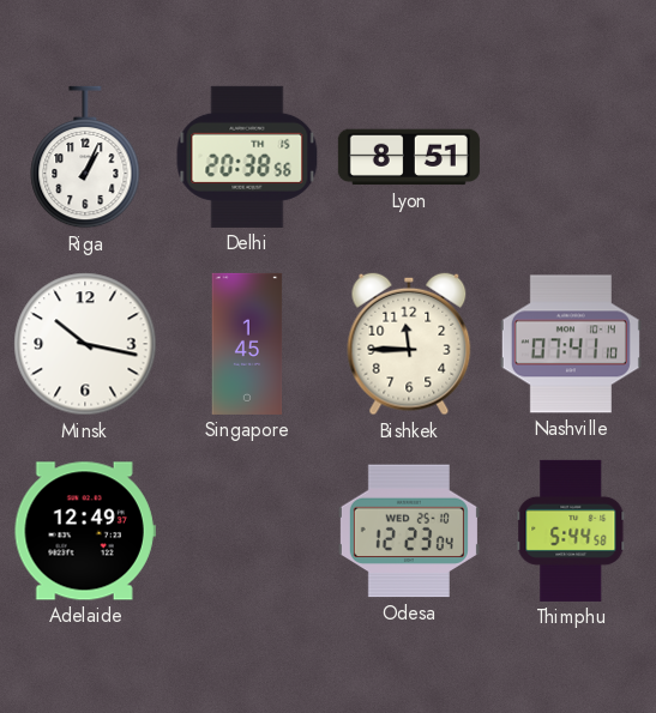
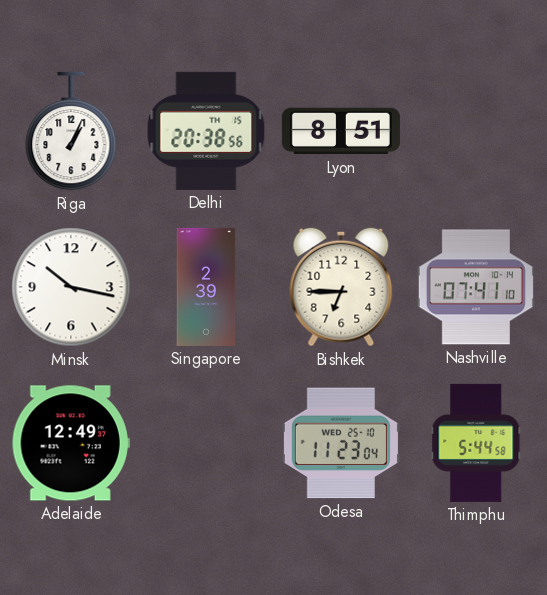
Singapore: 1:45 -> 2:39
Bishkek: 11:45 -> 6:45
Odesa: 12:23 -> 11:23
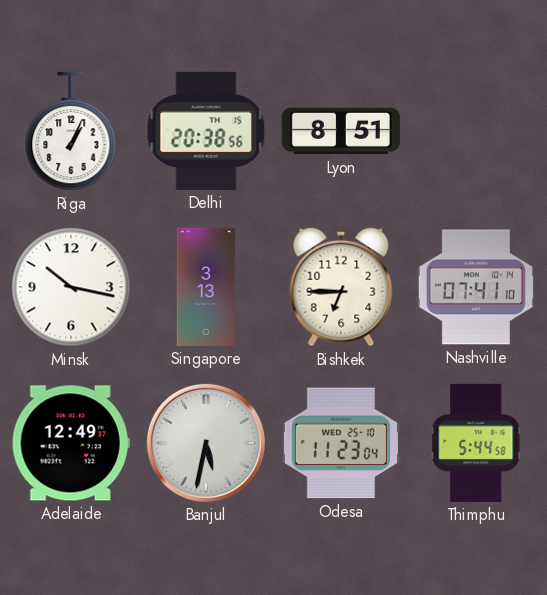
Singapore: 2:39 -> 3:13
Banjul: none -> 5:32
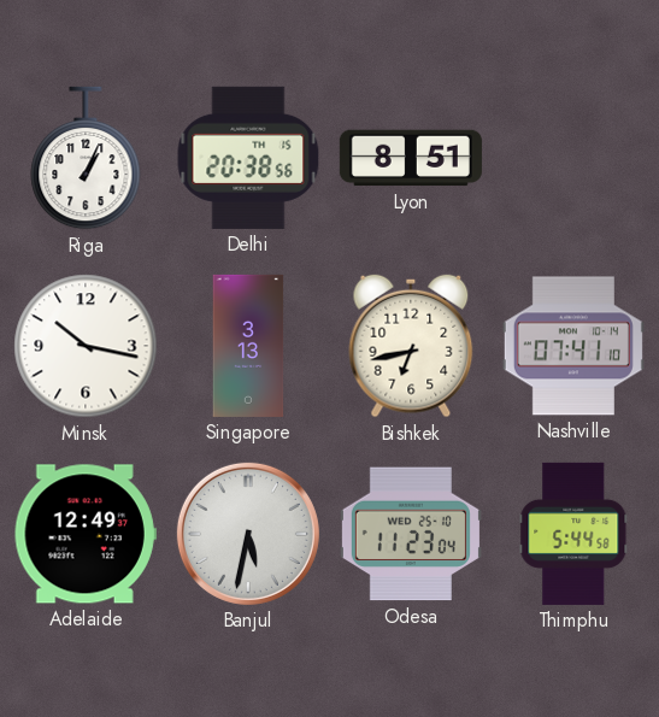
Bishkek: 6:45 -> 6:43
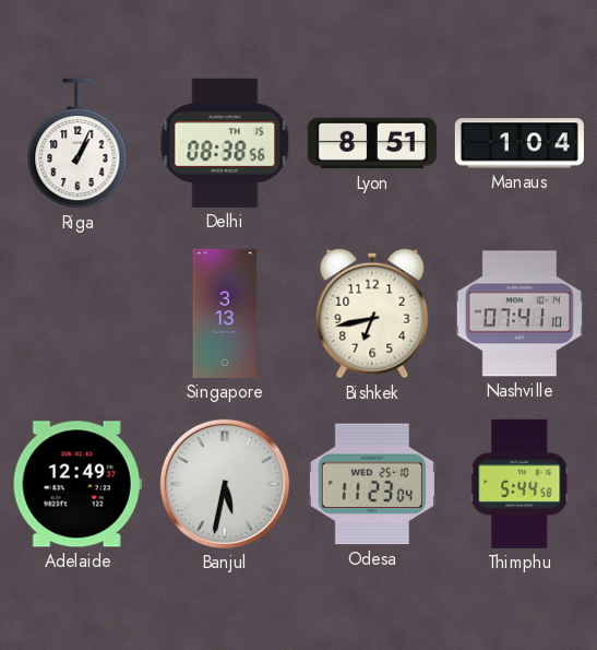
Delhi: 20:38 -> 08:38
Manaus: none -> 1:04
Minsk: 10:17 -> none
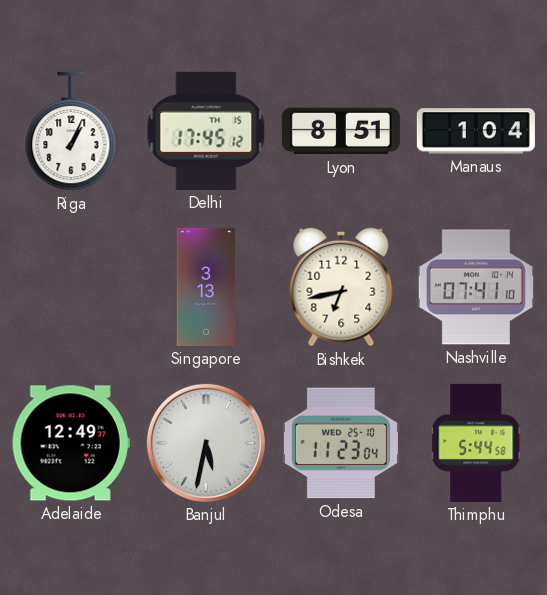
Delhi: 08:38 -> 17:45
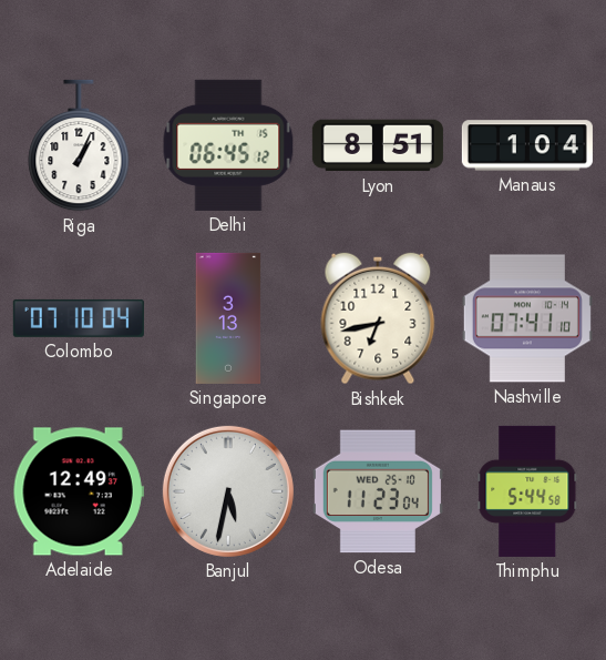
Delhi: 17:45 -> 06:45
Colombo: none -> 07:10
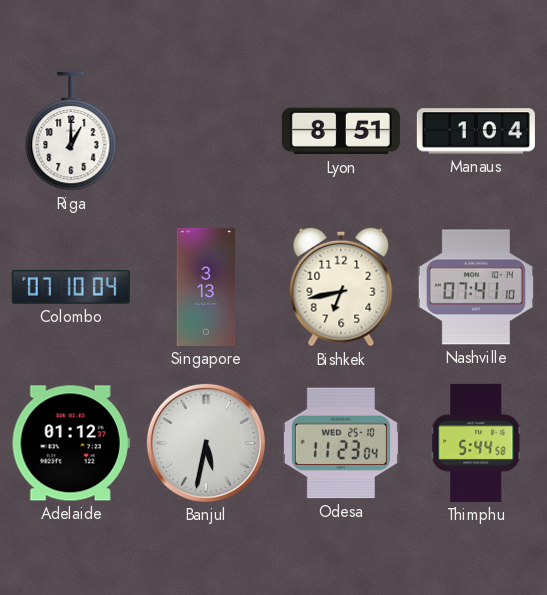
Riga: 1:04 -> 1:00
Delhi: 06:45 -> none
Adelaide: 12:49 -> 01:12
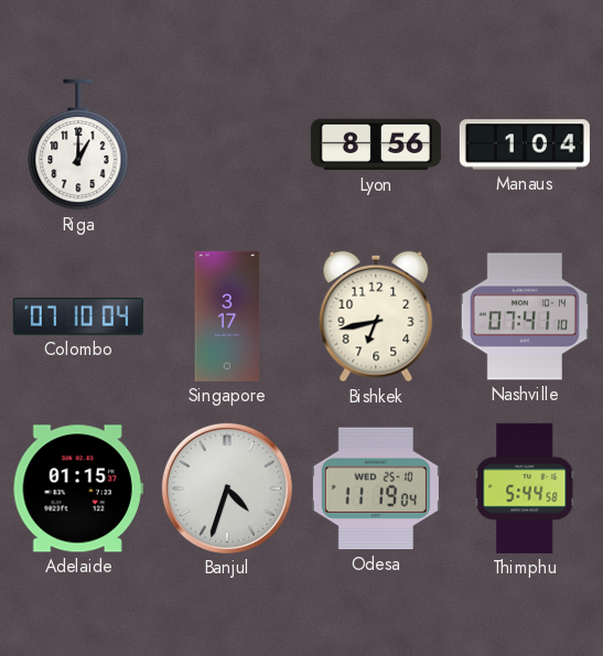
Lyon: 8:51 -> 8:56
Singapore: 3:13 -> 3:17
Adelaide: 01:12 -> 01:15
Banjul: 5:32 -> 4:33
Odesa: 11:23 -> 11:19
